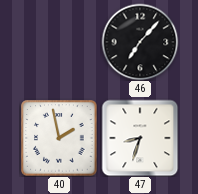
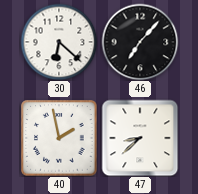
30: none -> 6:22
47: 8:33 -> 8:38
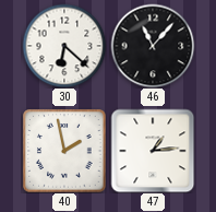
46: 7:07 -> 11:07
47: 8:38 -> 1:14
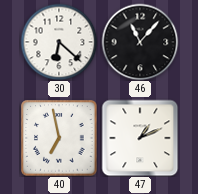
40: 1:58 -> 6:58
47: 1:14 -> 1:11
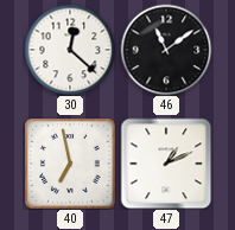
30: 6:22 -> 12:22
46: 11:07 -> 11:09
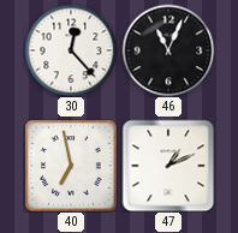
30: 12:22 -> 12:23
46: 11:09 -> 11:04
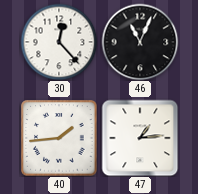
40: 6:58 -> 1:44
47: 1:11 -> 1:14
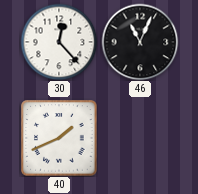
40: 1:44 -> 1:41
47: 1:14 -> none
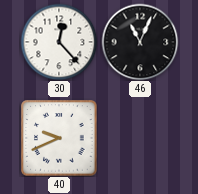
40: 1:41 -> 9:41
